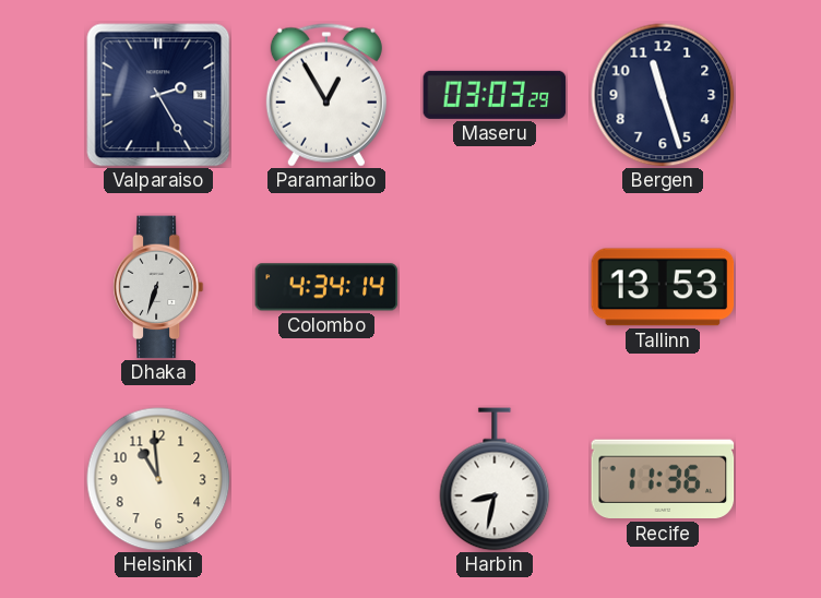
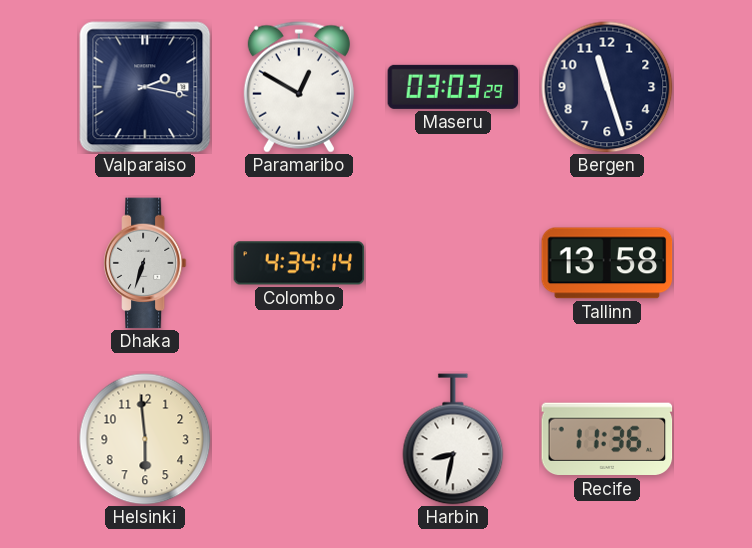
Valparaiso: 2:25 -> 2:17
Paramaribo: 12:55 -> 12:50
Tallinn: 13:53 -> 13:58
Helsinki: 10:59 -> 5:59
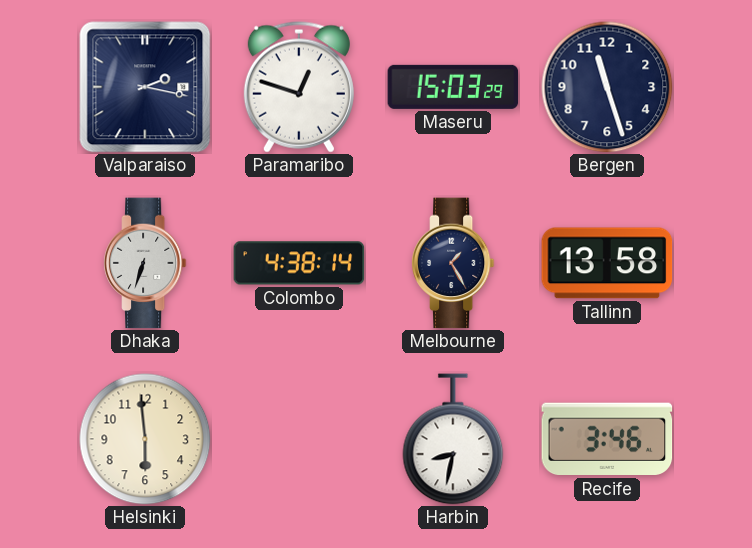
Paramaribo: 12:50 -> 12:48
Maseru: 03:03 -> 15:03
Colombo: 4:34 -> 4:38
Melbourne: none -> 1:25
Recife: 11:36 -> 3:46
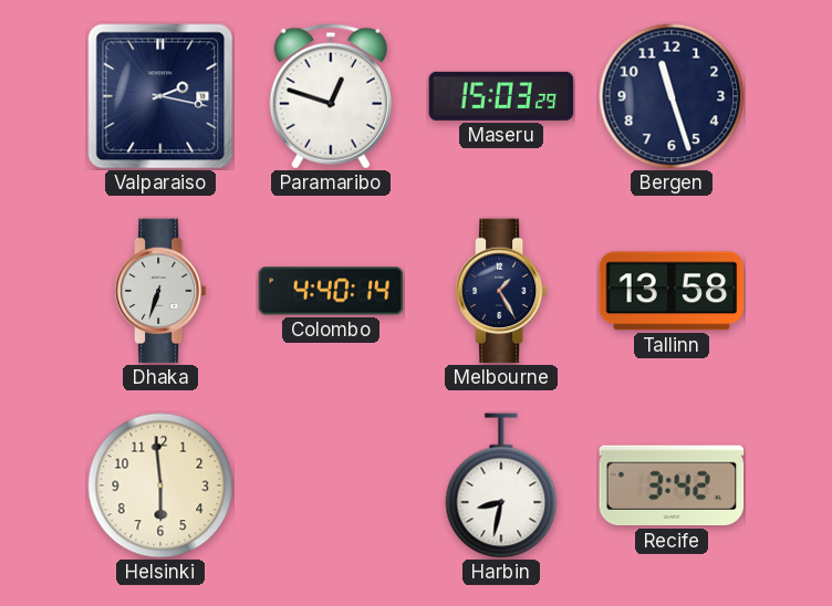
Colombo: 4:38 -> 4:40
Recife: 3:46 -> 3:42
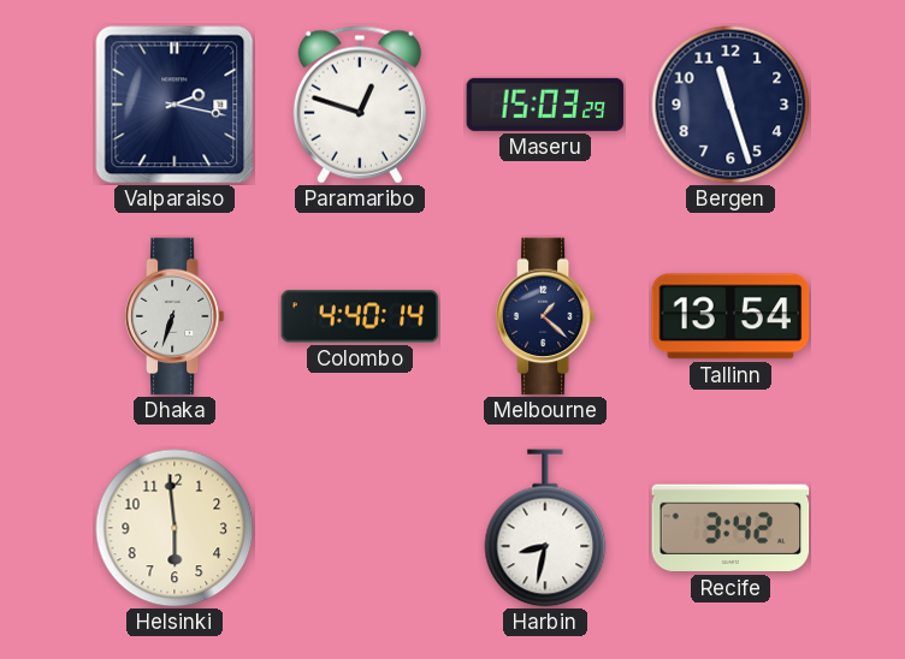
Melbourne: 1:25 -> 1:22
Tallinn: 13:58 -> 13:54
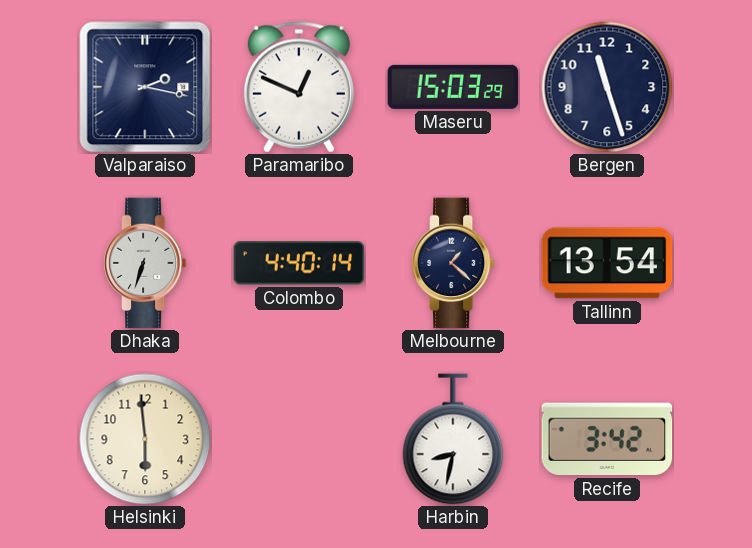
Paramaribo: 12:48 -> 12:49
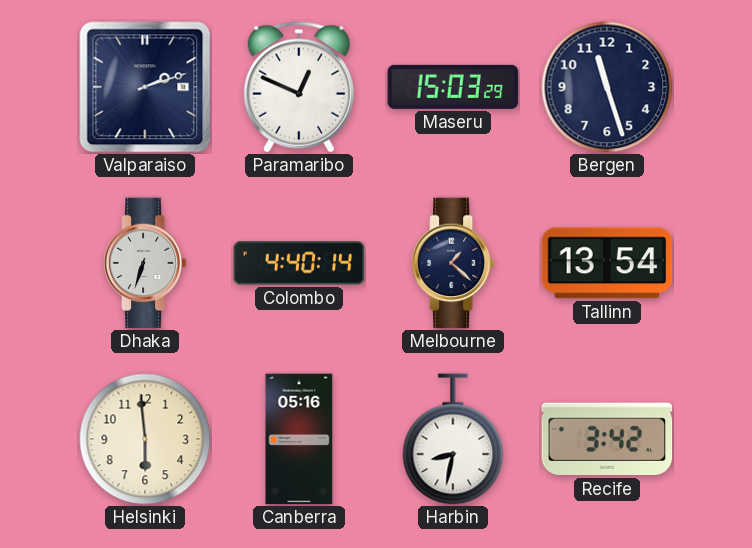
Valparaiso: 2:17 -> 2:12
Canberra: none -> 05:16
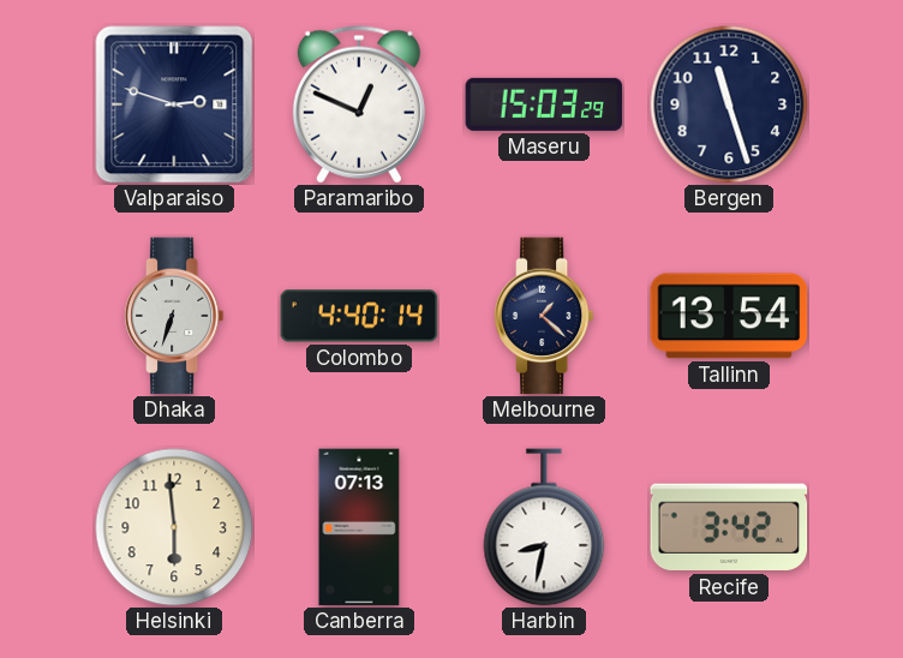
Valparaiso: 2:12 -> 2:48
Canberra: 05:16 -> 07:13
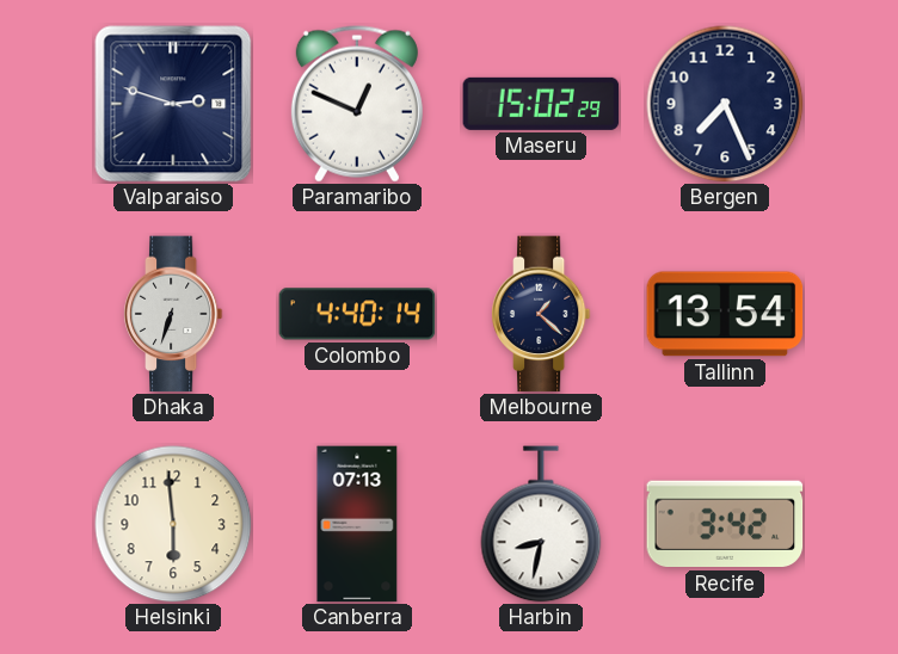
Maseru: 15:03 -> 15:02
Bergen: 11:27 -> 7:26
